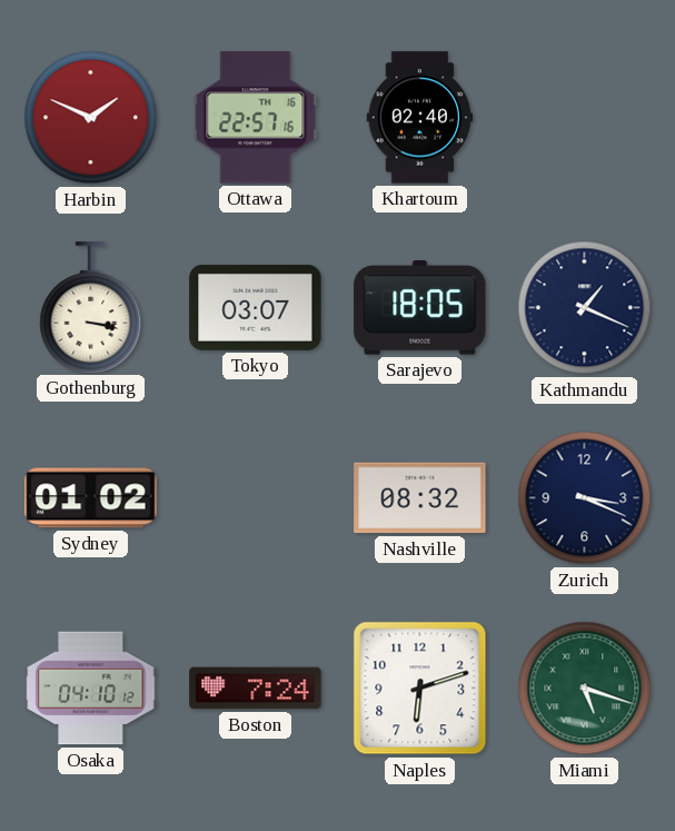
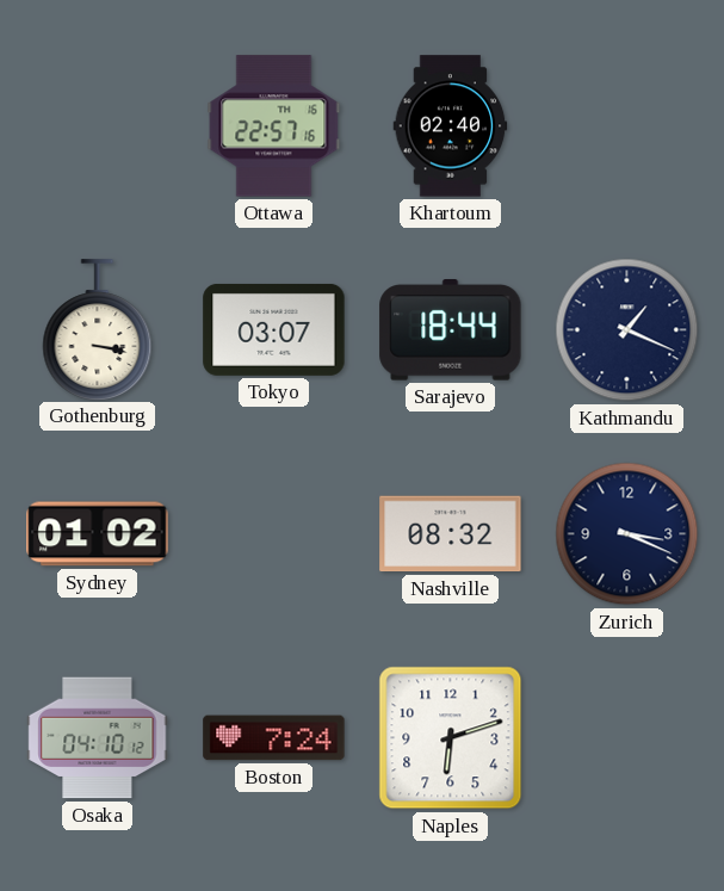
Harbin: 1:49 -> none
Sarajevo: 18:05 -> 18:44
Miami: 5:18 -> none
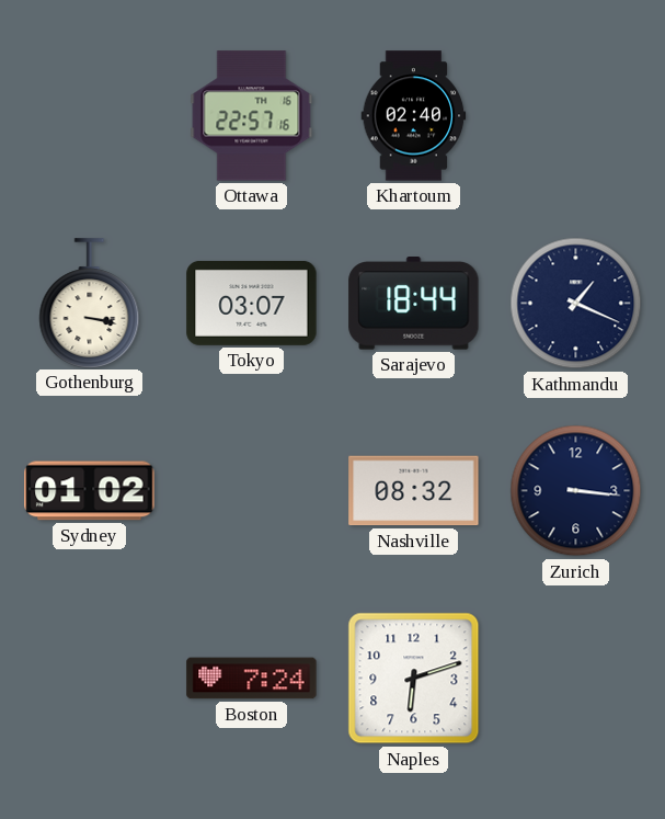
Zurich: 3:19 -> 3:16
Osaka: 04:10 -> none
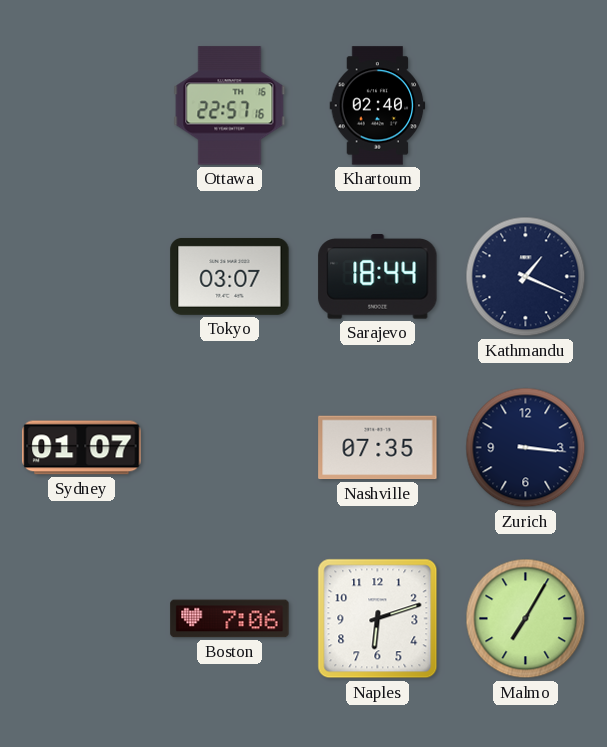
Gothenburg: 3:17 -> none
Sydney: 01:02 -> 01:07
Nashville: 08:32 -> 07:35
Boston: 7:24 -> 7:06
Malmo: none -> 7:05
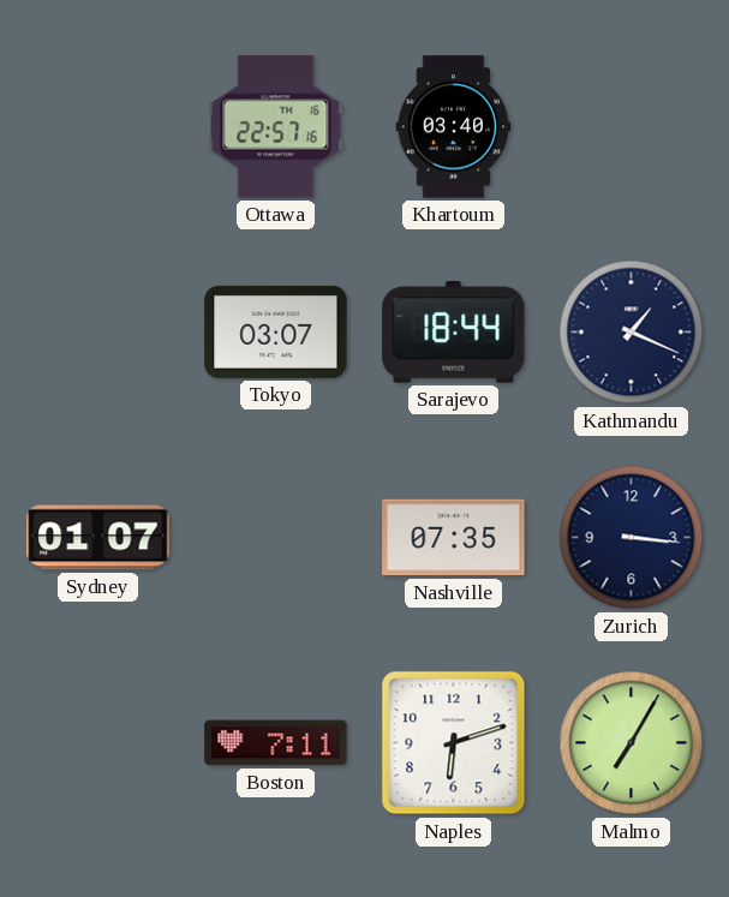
Khartoum: 02:40 -> 03:40
Boston: 7:06 -> 7:11
